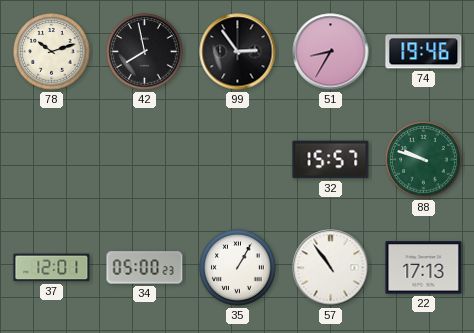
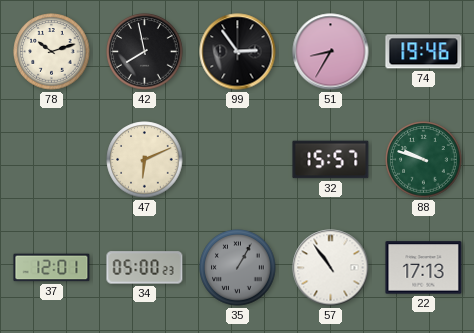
47: none -> 6:11
35 dial: white -> grey
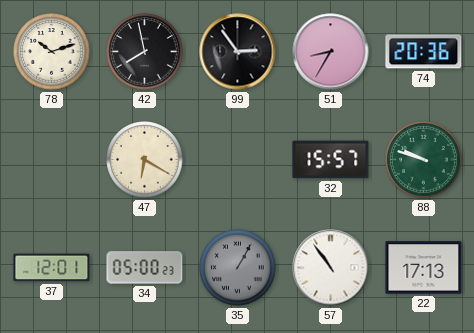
74: 19:46 -> 20:36
47: 6:11 -> 6:20
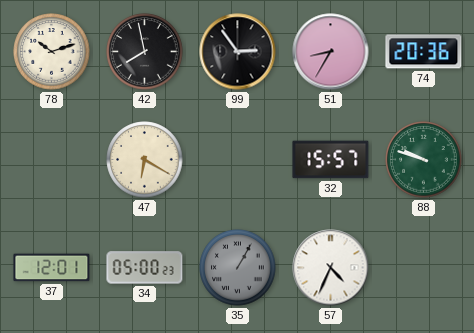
57: 10:54 -> 4:34
22: 17:13 -> none
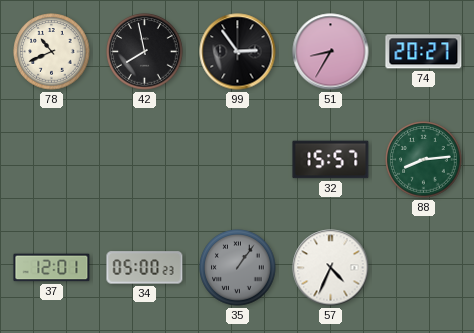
78: 10:12 -> 10:41
74: 20:36 -> 20:27
47: 6:20 -> none
88: 9:48 -> 8:14
35: 1:05 -> 1:06
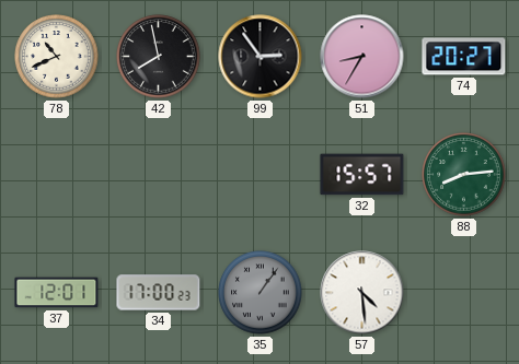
34: 05:00 -> 17:00
57: 4:34 -> 4:29
